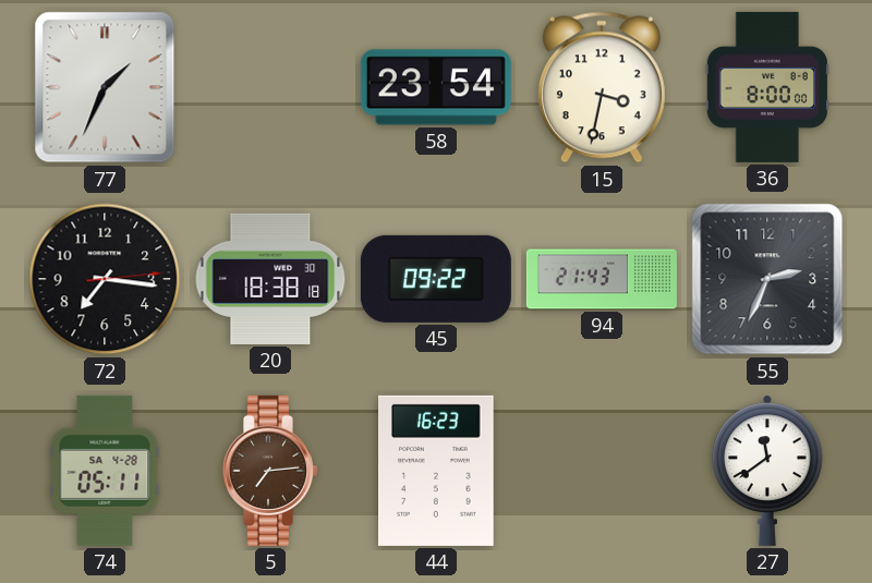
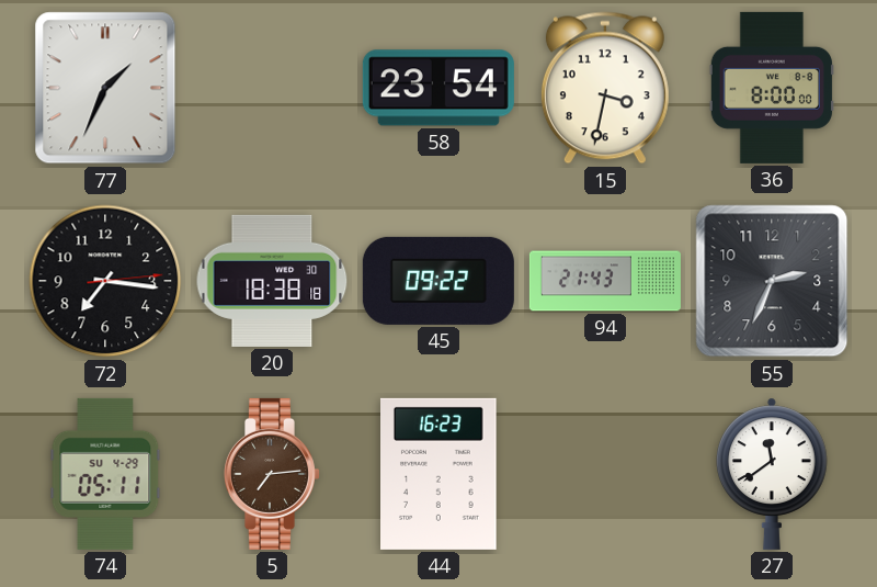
74 date: SA 4-28 -> SU 4-29
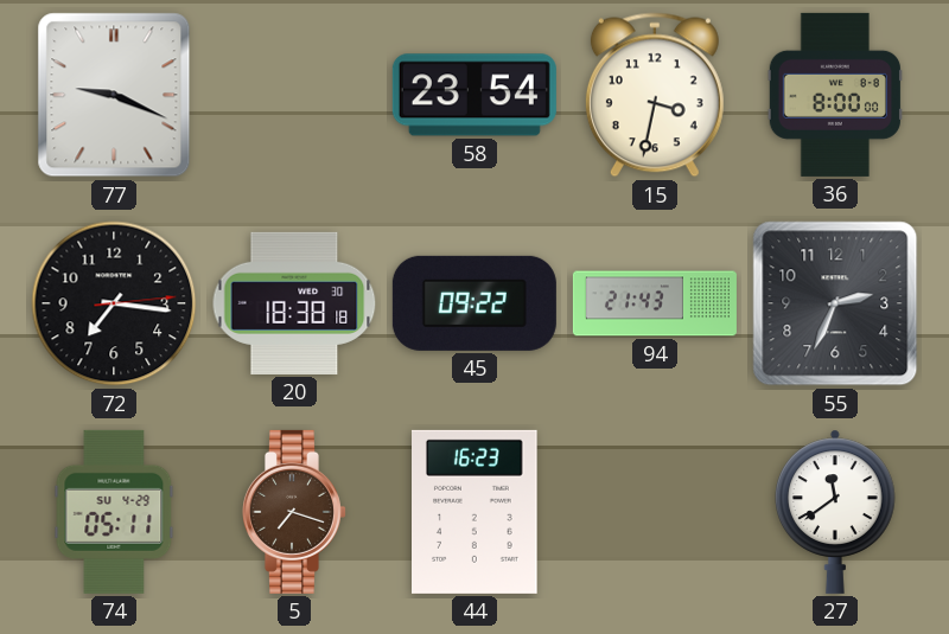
77: 1:34 -> 9:19
5: 7:14 -> 7:18
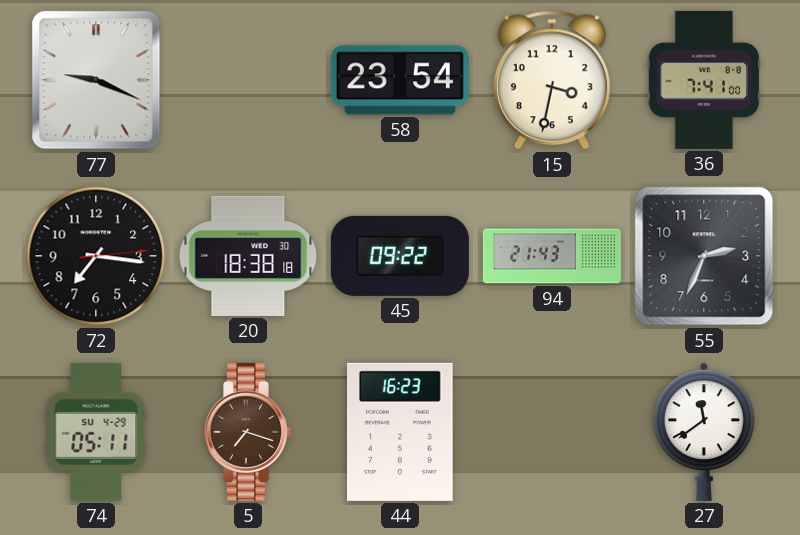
36: 8:00 -> 7:41
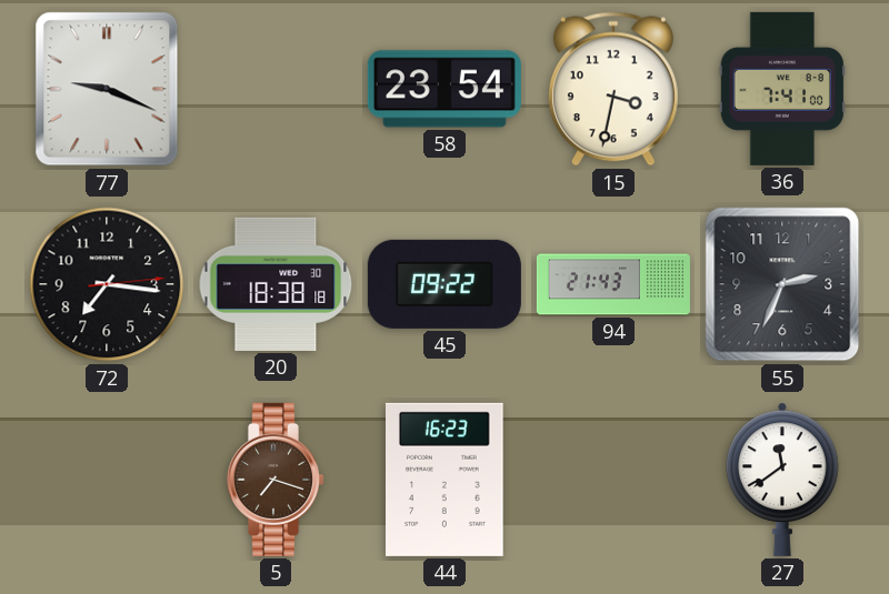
74: 05:11 -> none
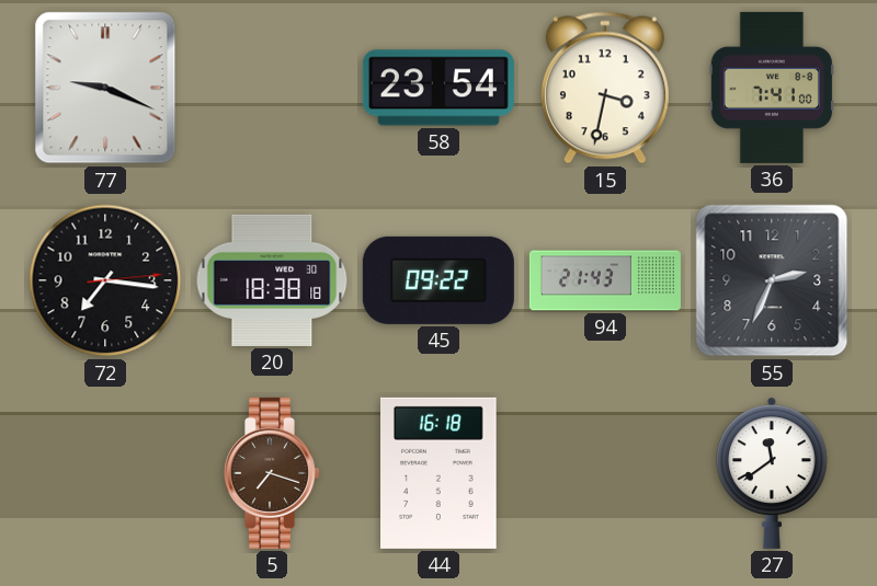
44: 16:23 -> 16:18
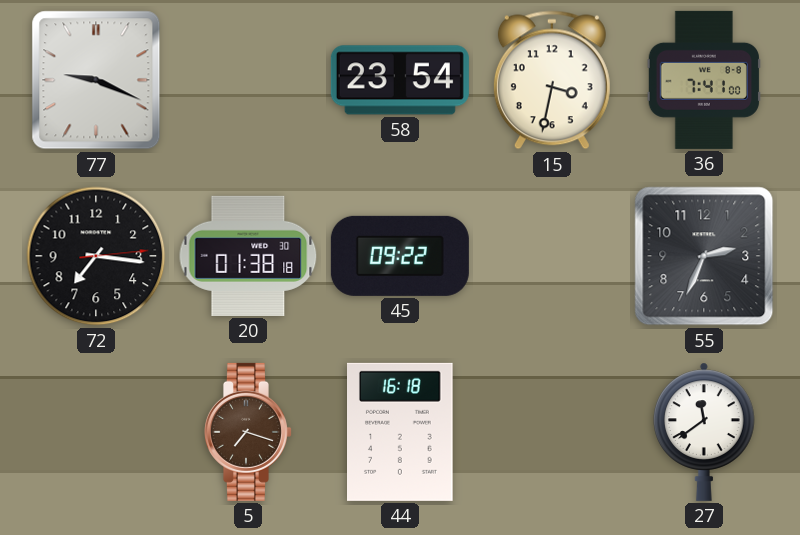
20: 18:38 -> 01:38
94: 21:43 -> none
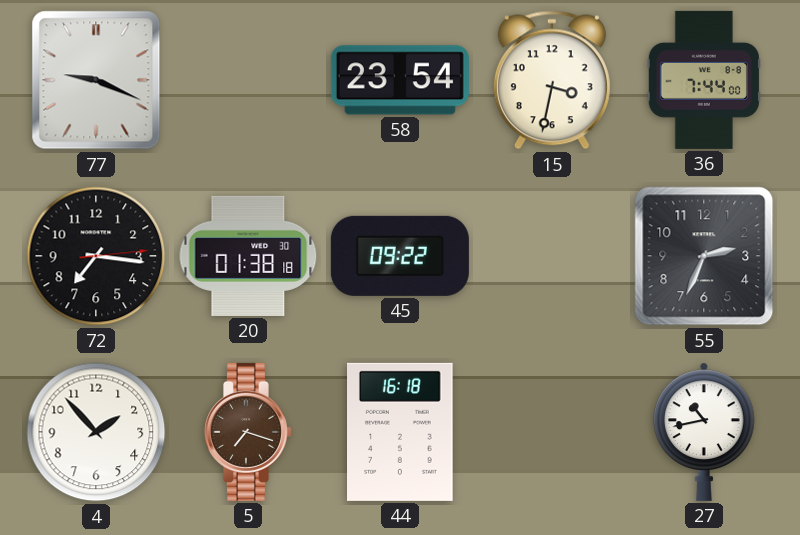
36: 7:41 -> 7:44
4: none -> 1:53
27: 11:39 -> 10:43
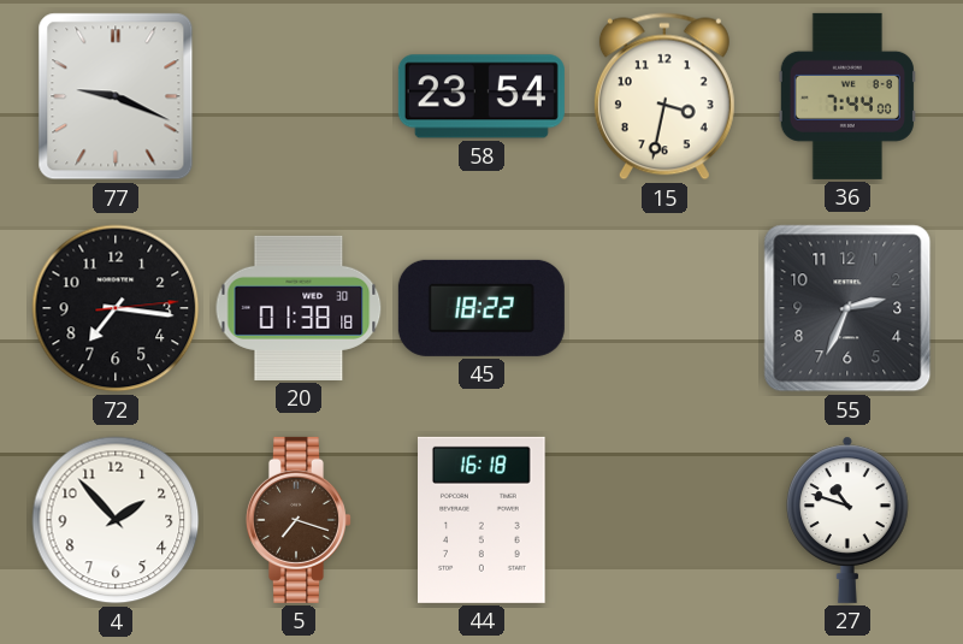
45: 09:22 -> 18:22
27: 10:43 -> 10:48
